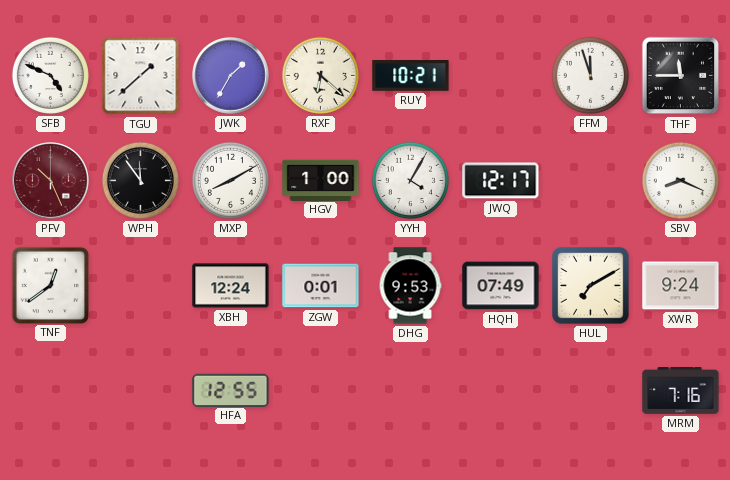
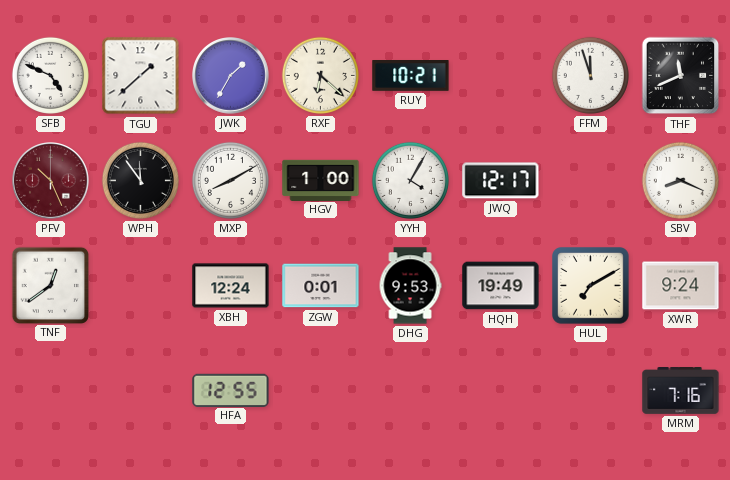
THF: 11:45 -> 11:41
HQH: 07:49 -> 19:49
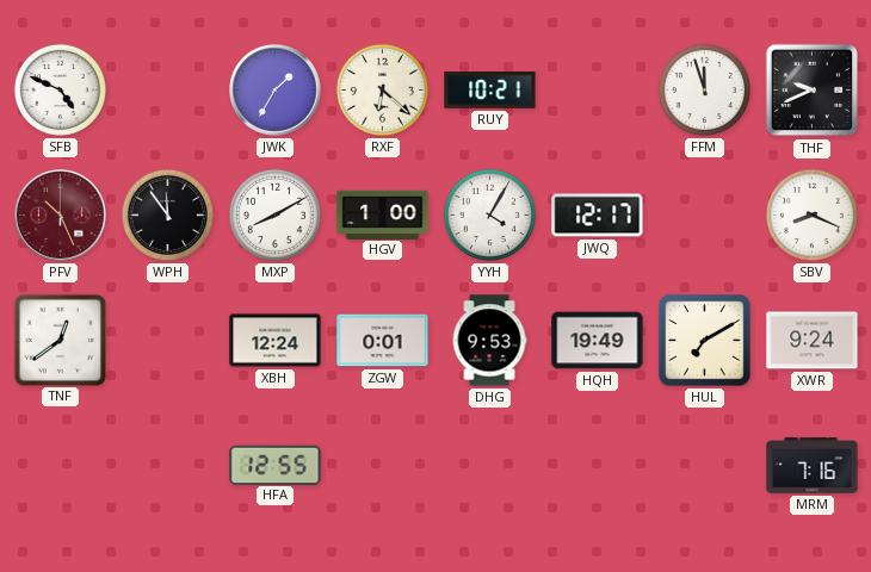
TGU: 1:38 -> none
THF: 11:41 -> 9:41
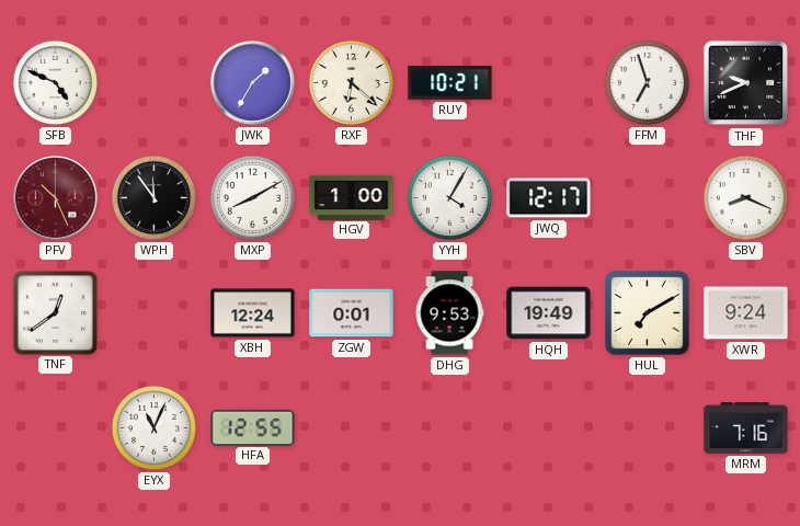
FFM: 11:57 -> 6:57
EYX: none -> 11:04
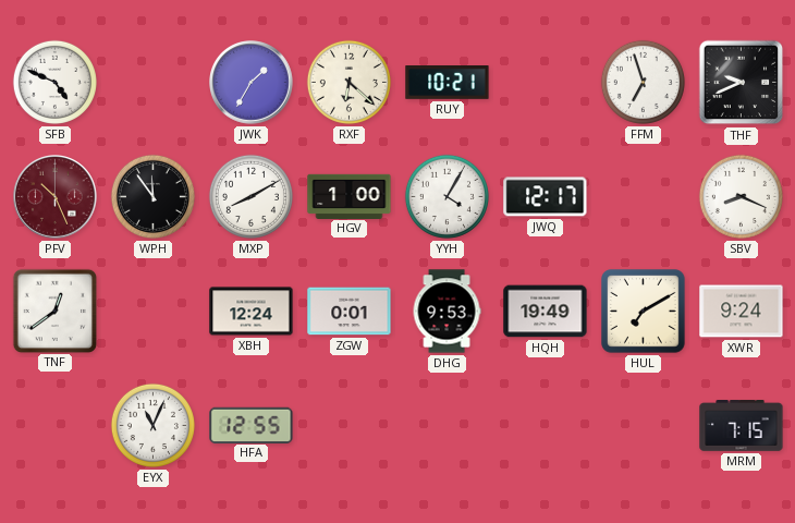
MRM: 7:16 -> 7:15
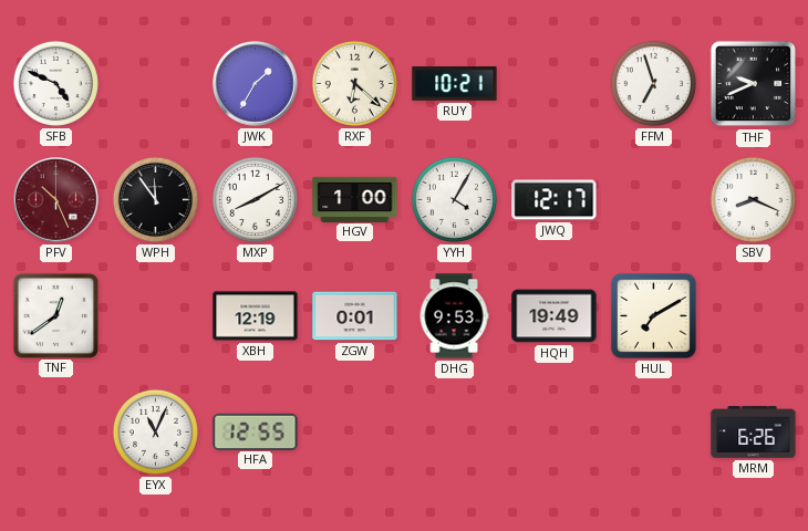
XBH: 12:24 -> 12:19
XWR: 9:24 -> none
MRM: 7:15 -> 6:26
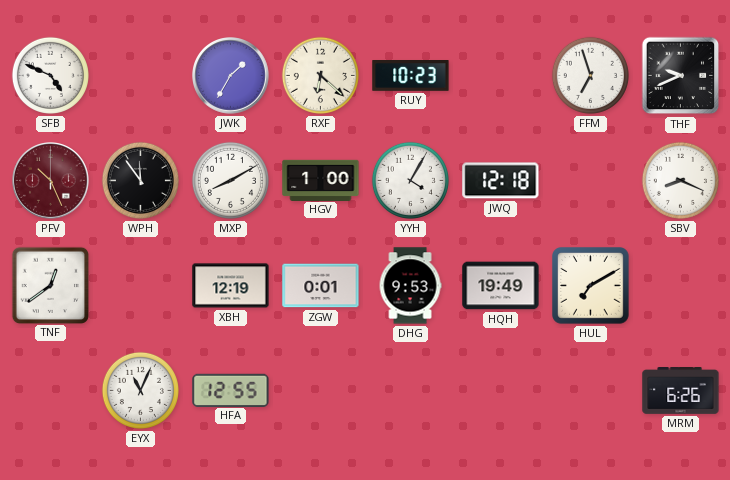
RUY: 10:21 -> 10:23
JWQ: 12:17 -> 12:18
